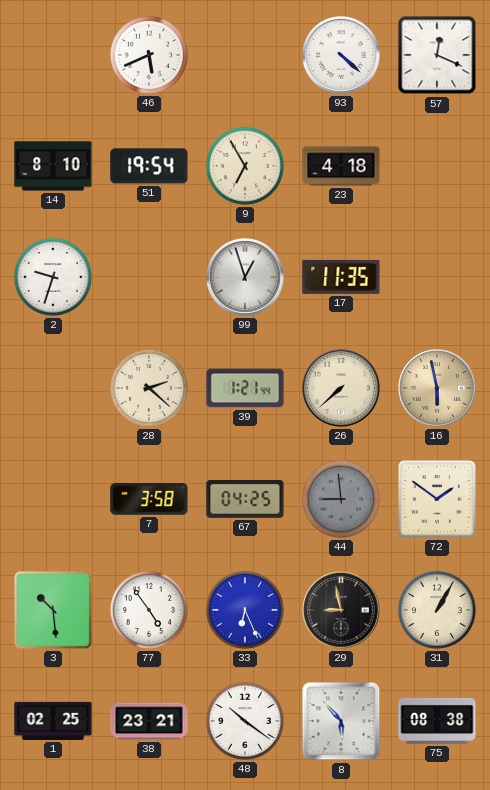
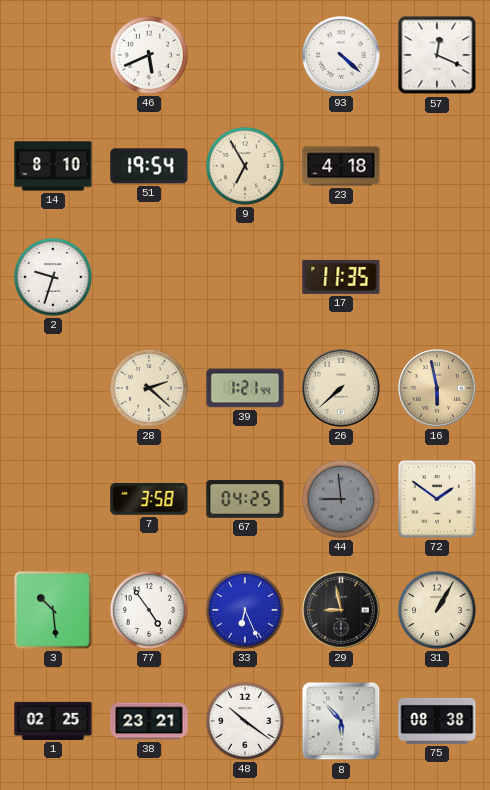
99: 12:57 -> none
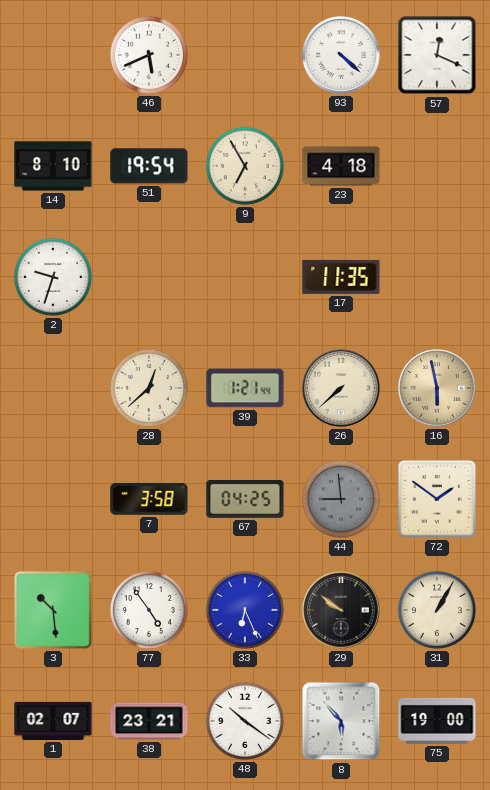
28: 2:22 -> 12:38
29: 8:58 -> 9:51
1: 02:25 -> 02:07
75: 08:38 -> 19:00
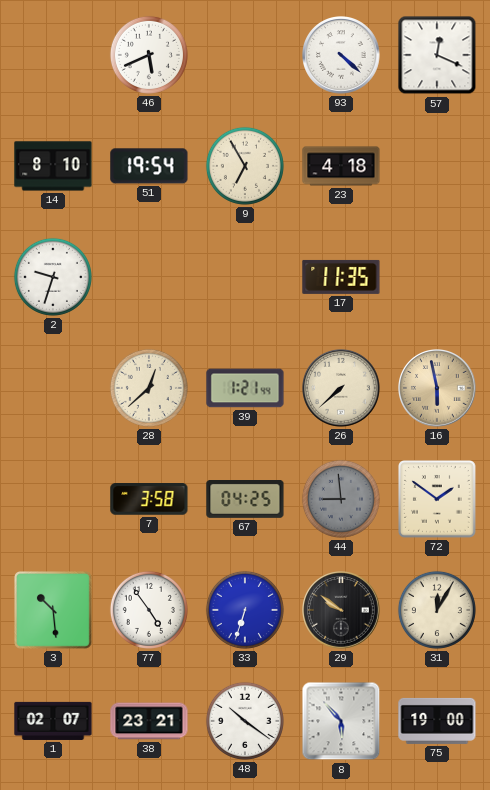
33: 6:26 -> 6:33
31: 1:05 -> 12:05
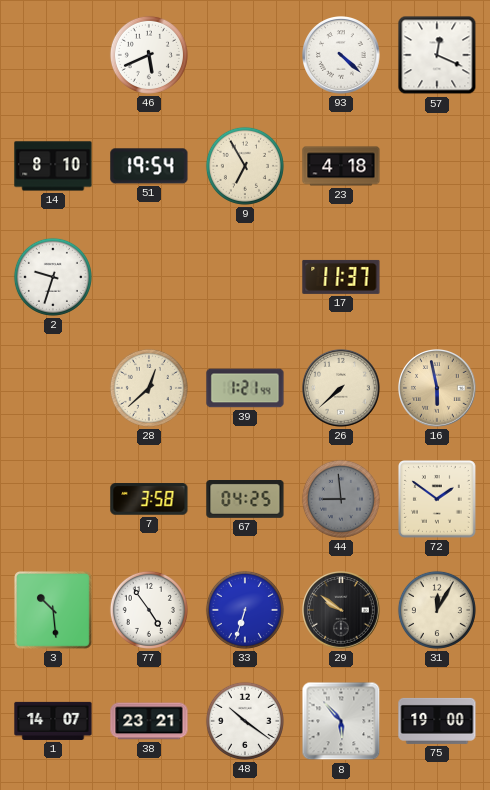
17: 11:35 -> 11:37
1: 02:07 -> 14:07
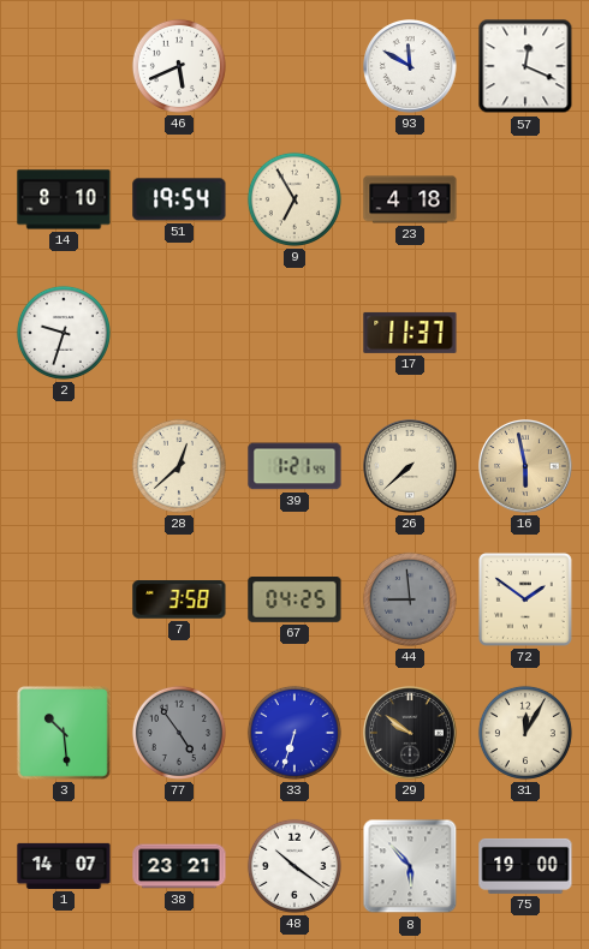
93: 4:22 -> 11:50
77 dial: white -> grey
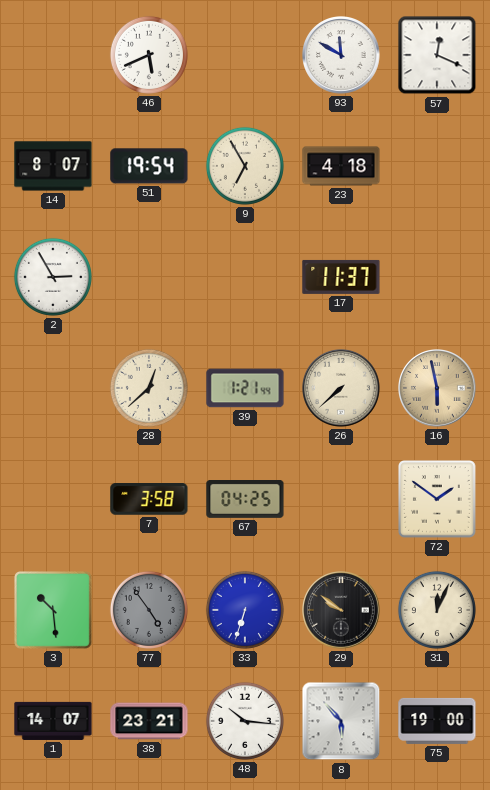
14: 8:10 -> 8:07
2: 9:33 -> 2:55
44: 8:59 -> none
31: 12:05 -> 12:04
48: 10:21 -> 10:16
